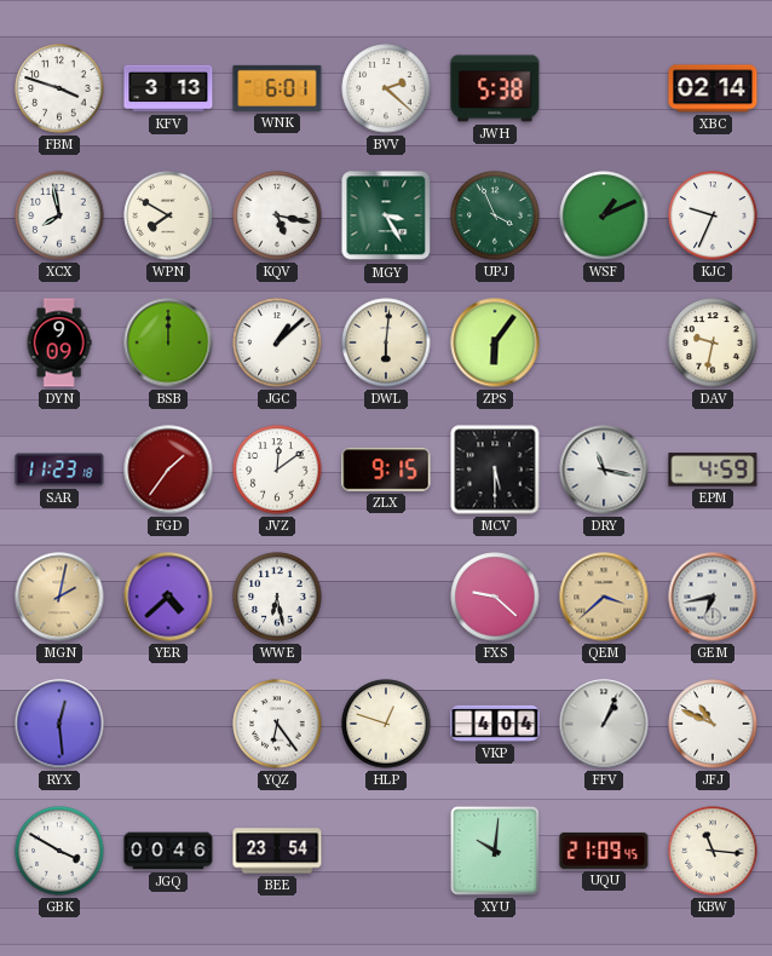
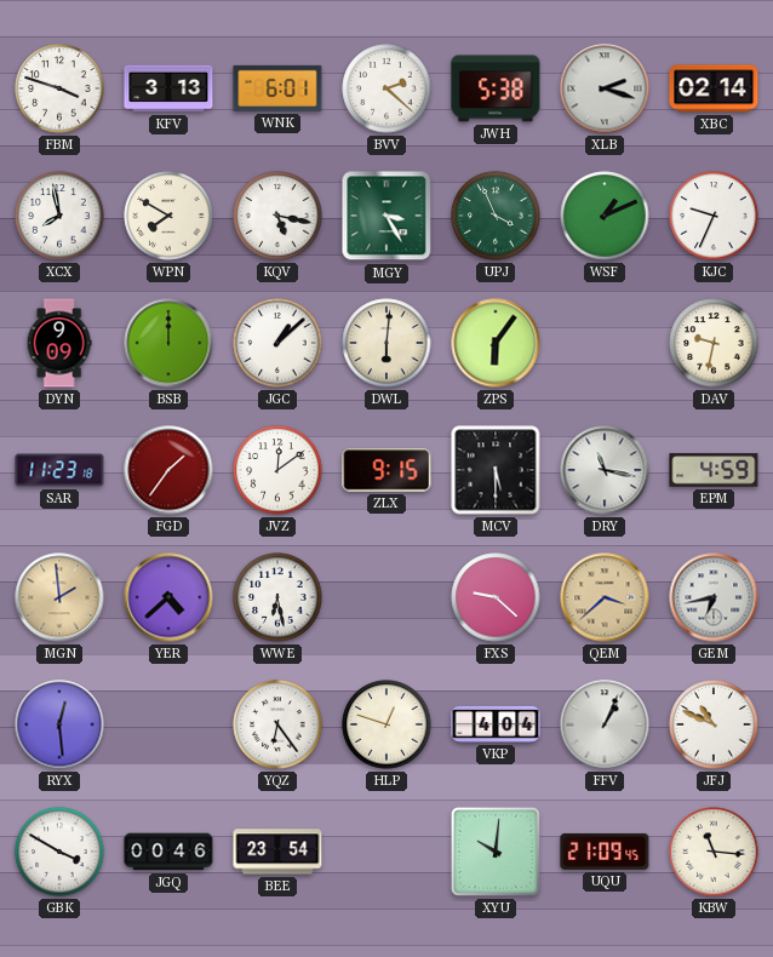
XLB: none -> 2:18
MGN: 2:02 -> 1:59
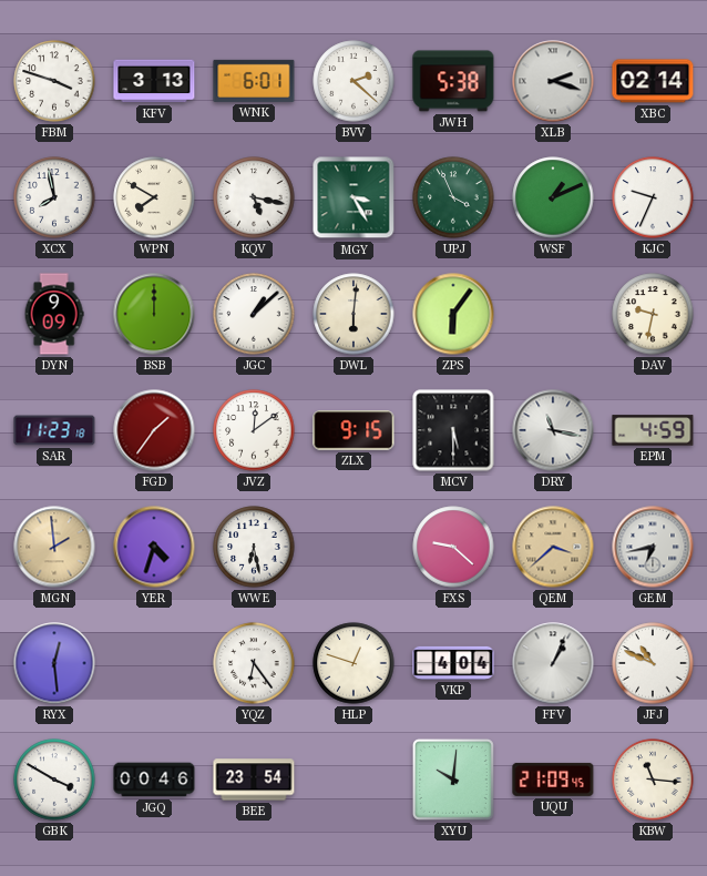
YER: 4:38 -> 4:33
